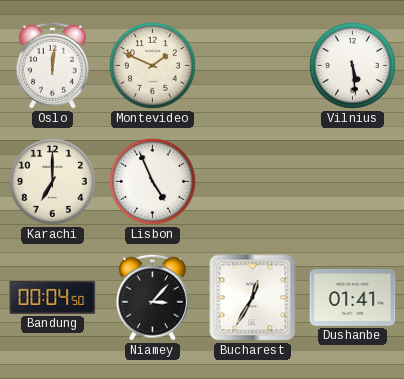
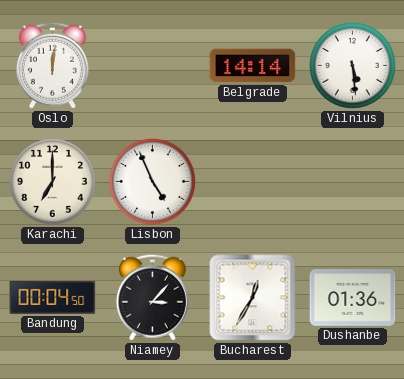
Montevideo: 1:49 -> none
Belgrade: none -> 14:14
Dushanbe: 01:41 -> 01:36
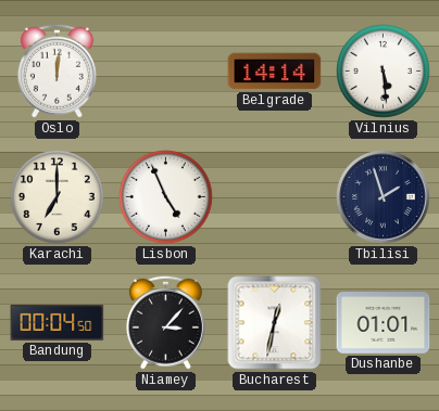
Tbilisi: none -> 1:57
Bucharest: 12:35 -> 12:32
Dushanbe: 01:36 -> 01:01
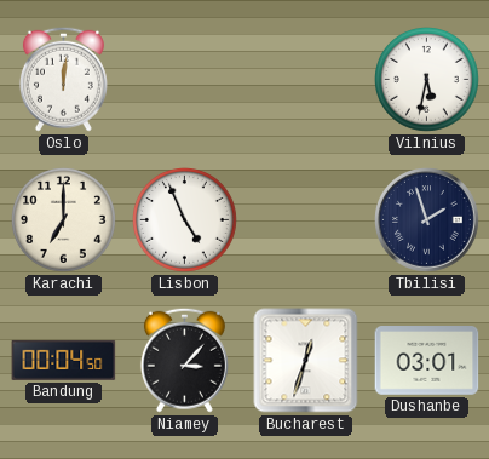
Belgrade: 14:14 -> none
Vilnius: 5:29 -> 5:32
Bucharest: 12:32 -> 12:33
Dushanbe: 01:01 -> 03:01
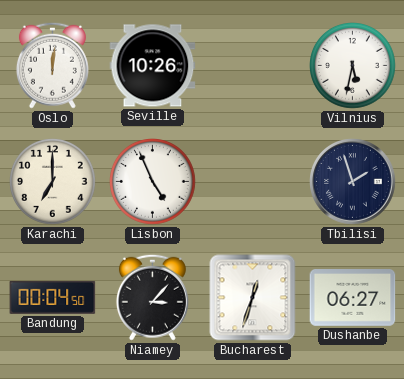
Seville: none -> 10:26
Dushanbe: 03:01 -> 06:27
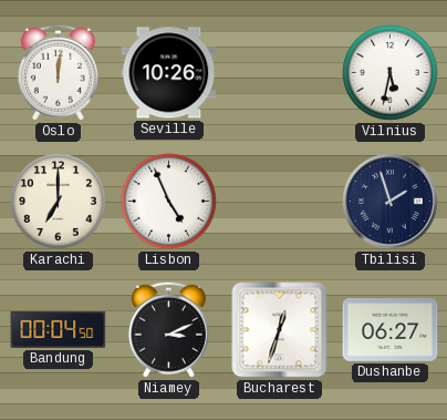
Niamey: 3:07 -> 3:11
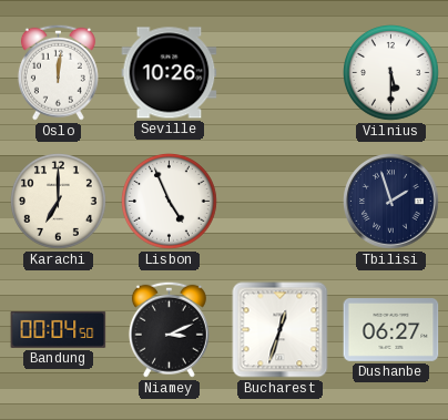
Vilnius: 5:32 -> 5:30
